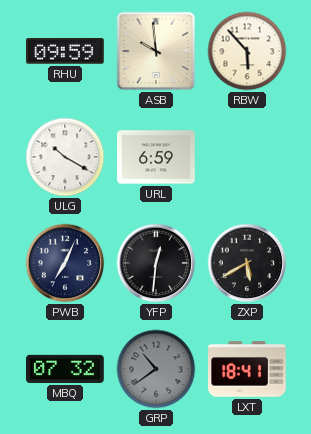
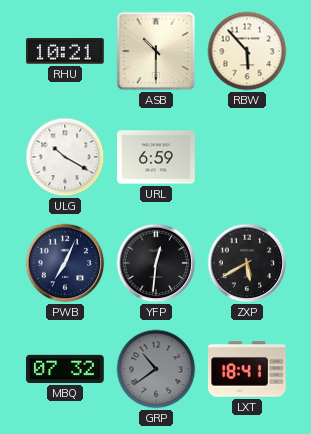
RHU: 09:59 -> 10:21
ASB: 9:59 -> 10:30
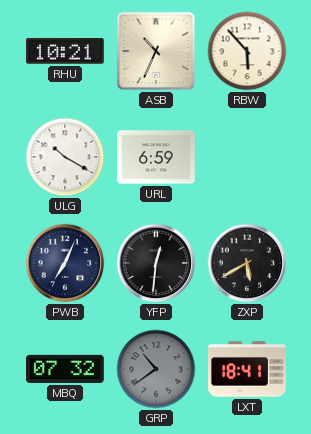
ASB: 10:30 -> 10:34
